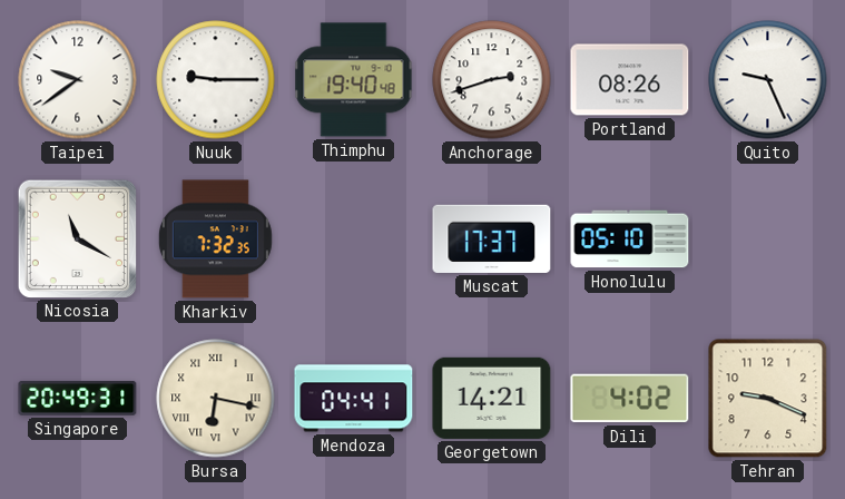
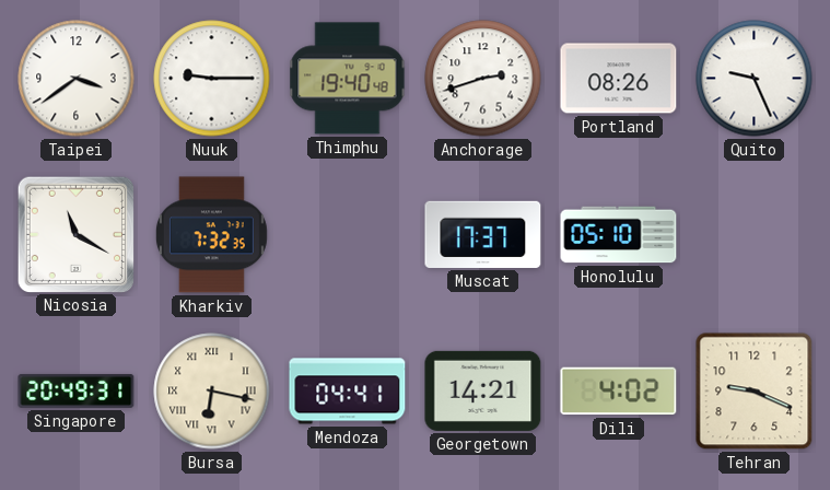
Taipei: 9:39 -> 3:39
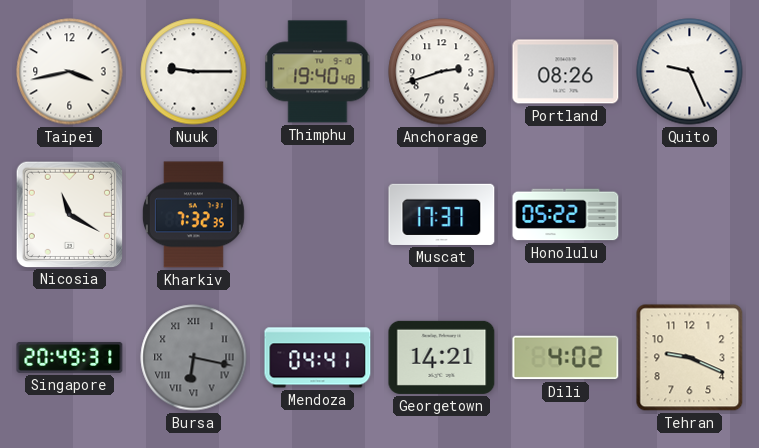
Taipei: 3:39 -> 3:43
Honolulu: 05:10 -> 05:22
Bursa dial: cream -> grey
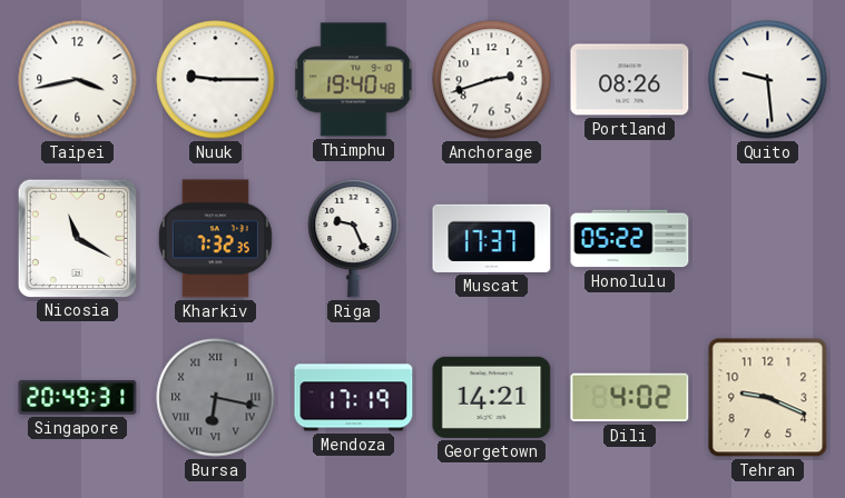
Quito: 9:26 -> 9:29
Riga: none -> 9:26
Mendoza: 04:41 -> 17:19
